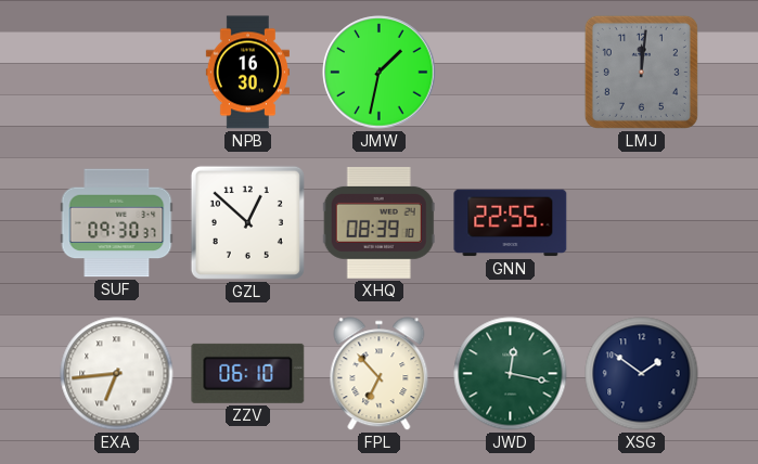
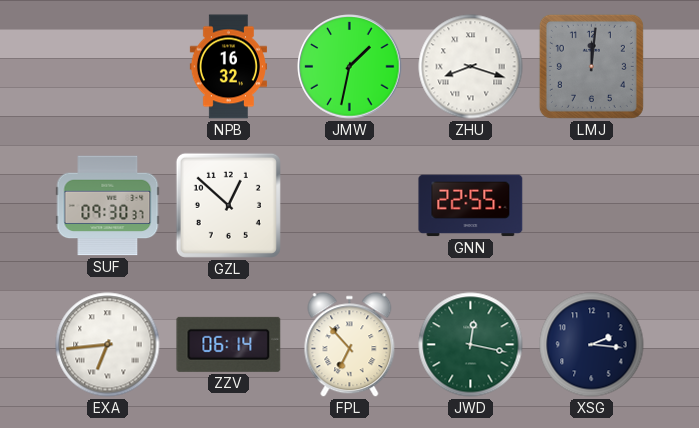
NPB: 16:30 -> 16:32
ZHU: none -> 8:18
XHQ: 08:39 -> none
ZZV: 06:10 -> 06:14
XSG: 1:51 -> 2:16
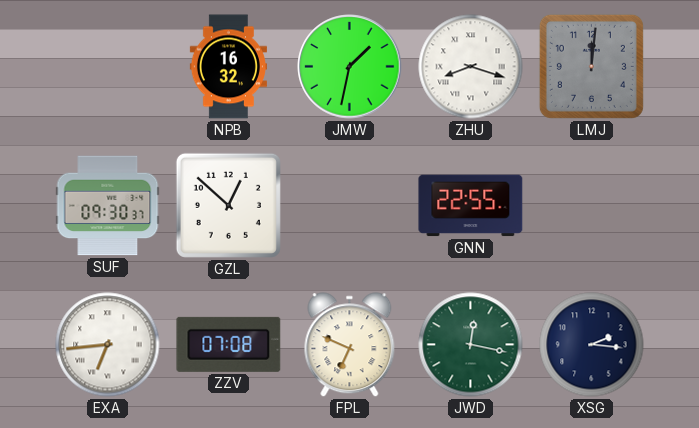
ZZV: 06:14 -> 07:08
FPL: 6:53 -> 6:49
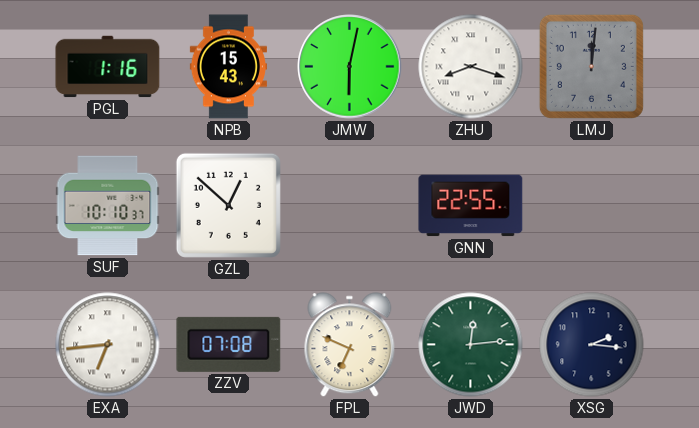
PGL: none -> 1:16
NPB: 16:32 -> 15:43
JMW: 1:32 -> 6:02
SUF: 09:30 -> 10:10
JWD: 12:17 -> 12:14
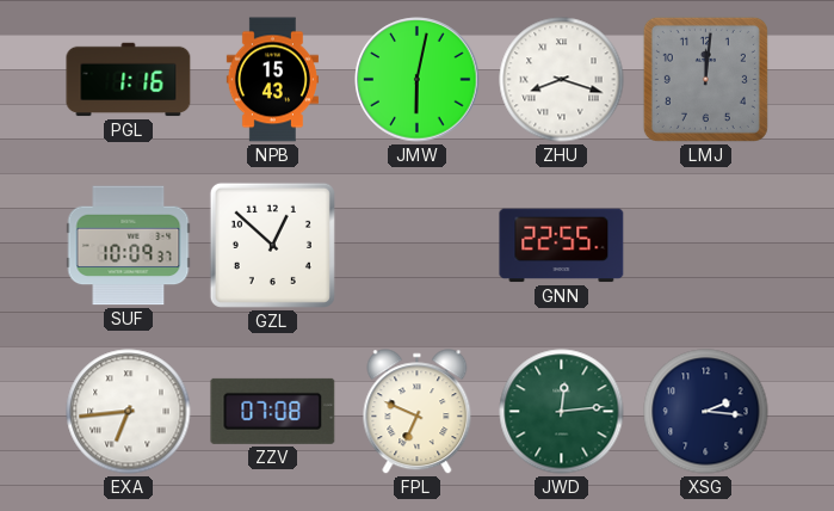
SUF: 10:10 -> 10:09
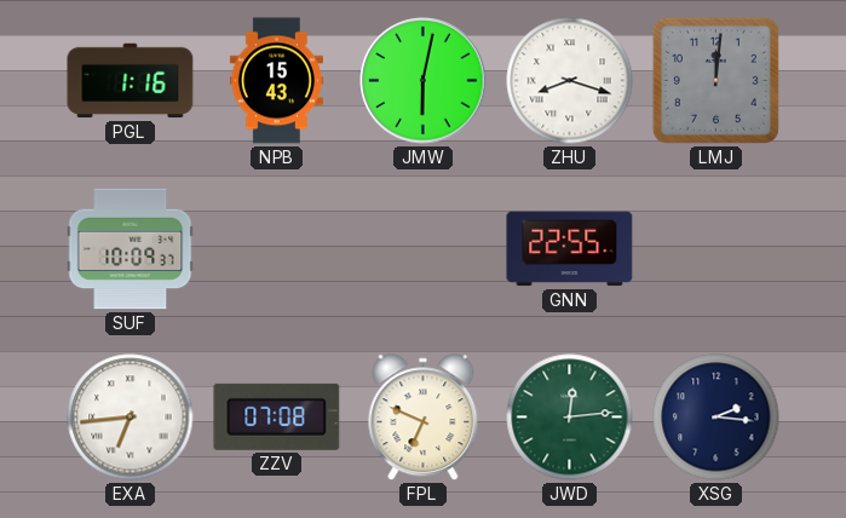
GZL: 12:52 -> none
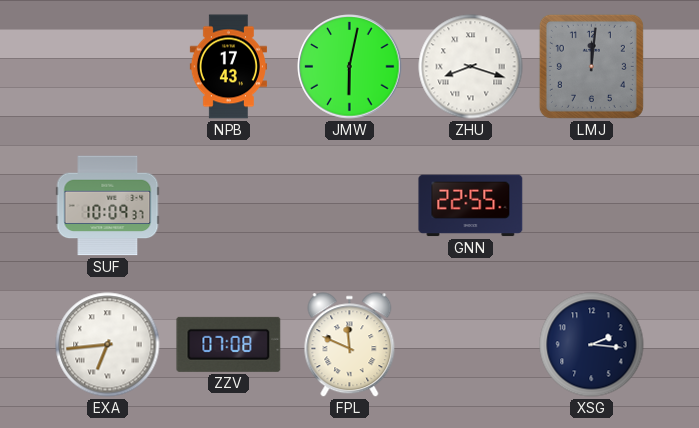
PGL: 1:16 -> none
NPB: 15:43 -> 17:43
FPL: 6:49 -> 11:49
JWD: 12:14 -> none
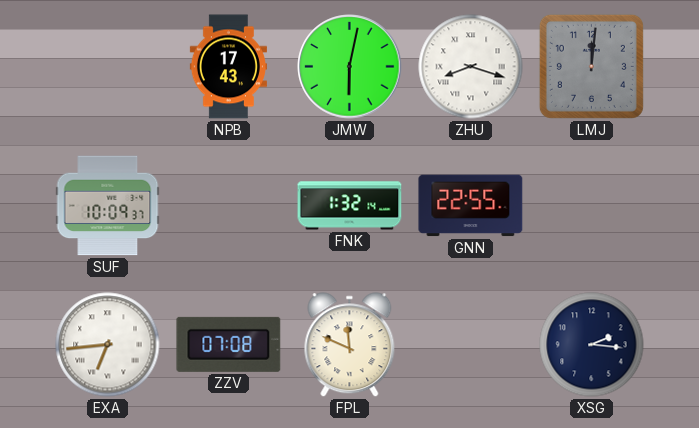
FNK: none -> 1:32
